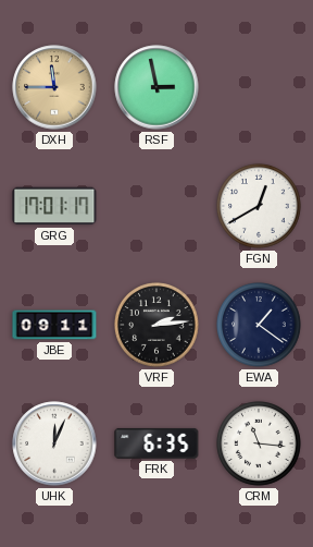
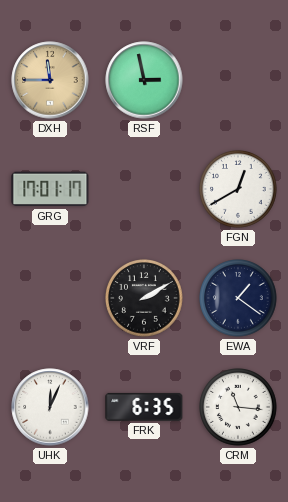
JBE: 09:11 -> none
VRF: 2:14 -> 2:10
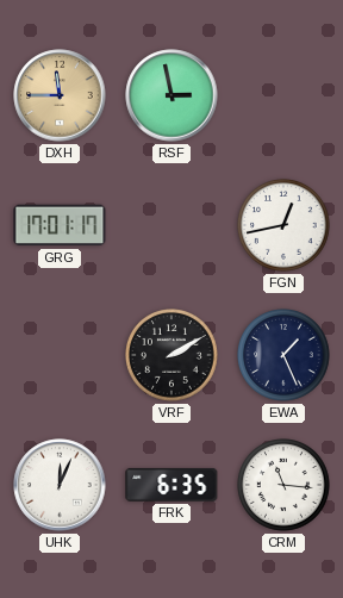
FGN: 12:40 -> 12:43
EWA: 1:21 -> 1:26
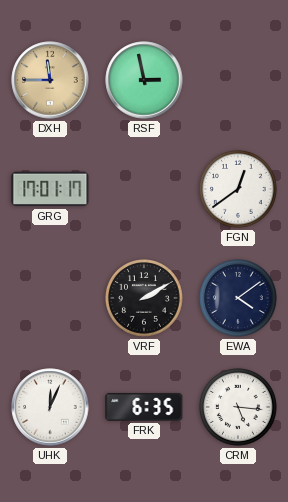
FGN: 12:43 -> 12:39
EWA: 1:26 -> 4:09
CRM: 11:16 -> 5:16
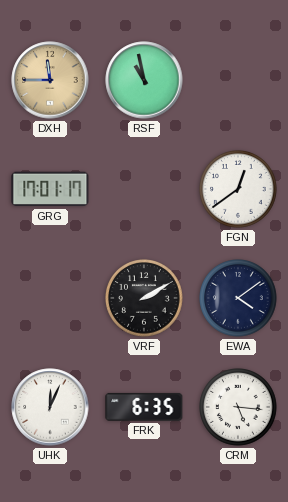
RSF: 2:58 -> 10:58
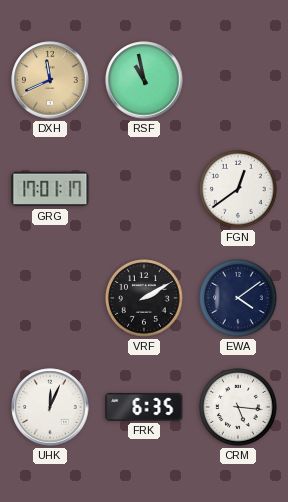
DXH: 11:45 -> 11:41
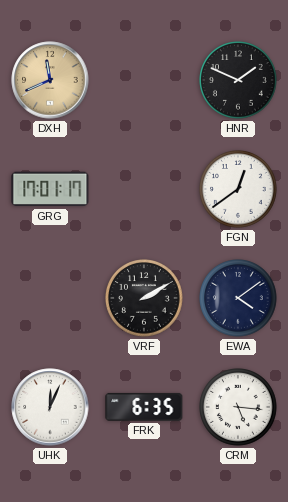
RSF: 10:58 -> none
HNR: none -> 1:49
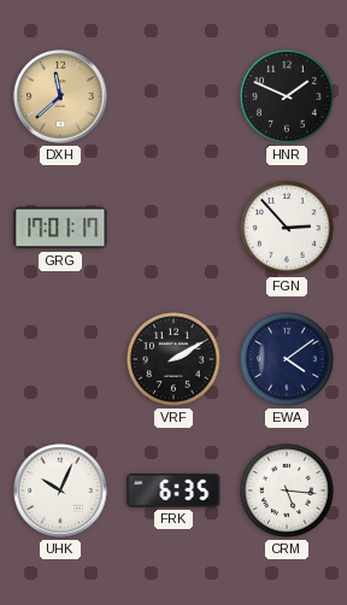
DXH: 11:41 -> 11:38
FGN: 12:39 -> 2:53
UHK: 12:04 -> 10:04
